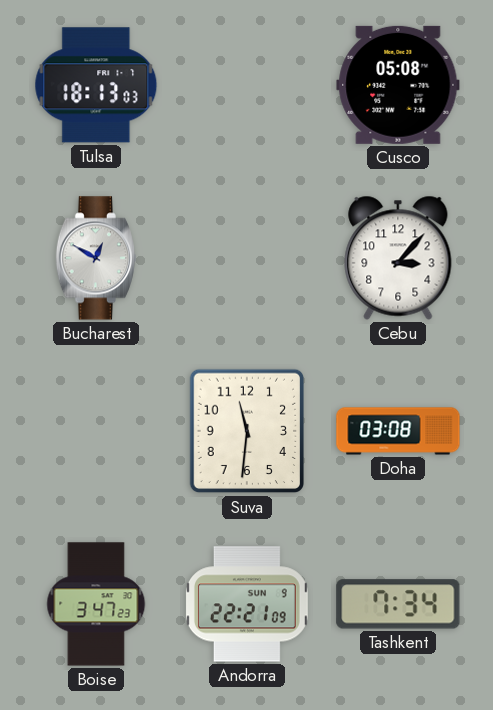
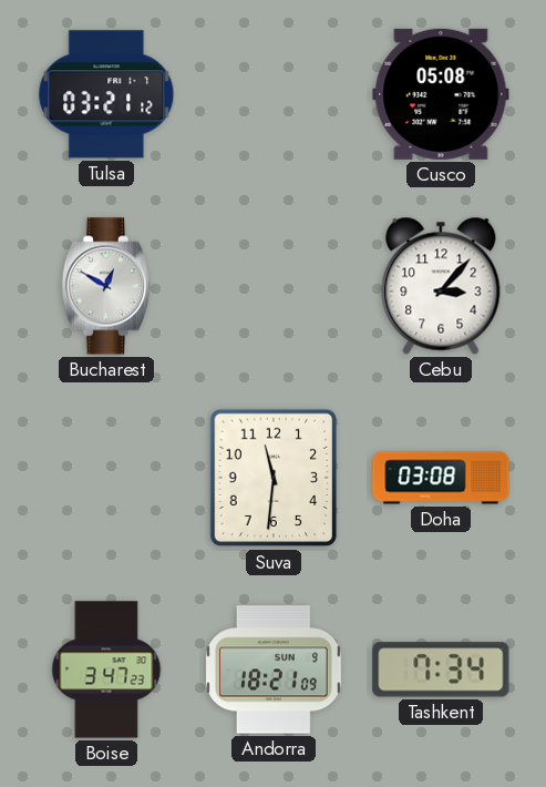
Tulsa: 18:13 -> 03:21
Andorra: 22:21 -> 18:21
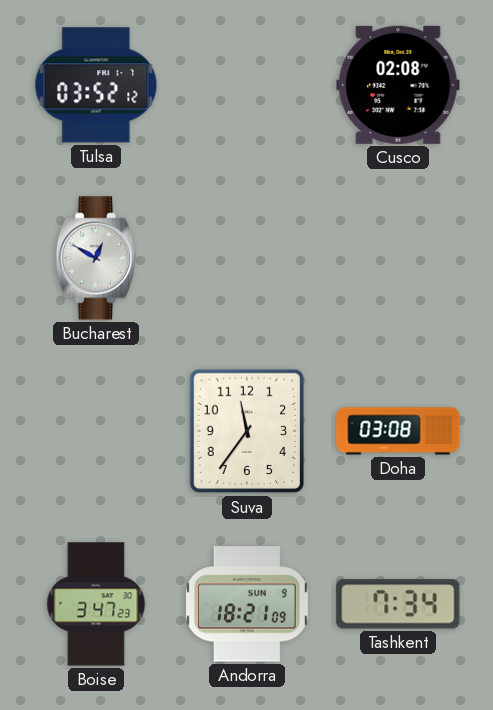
Tulsa: 03:21 -> 03:52
Cusco: 05:08 -> 02:08
Cebu: 3:07 -> none
Suva: 11:31 -> 11:36
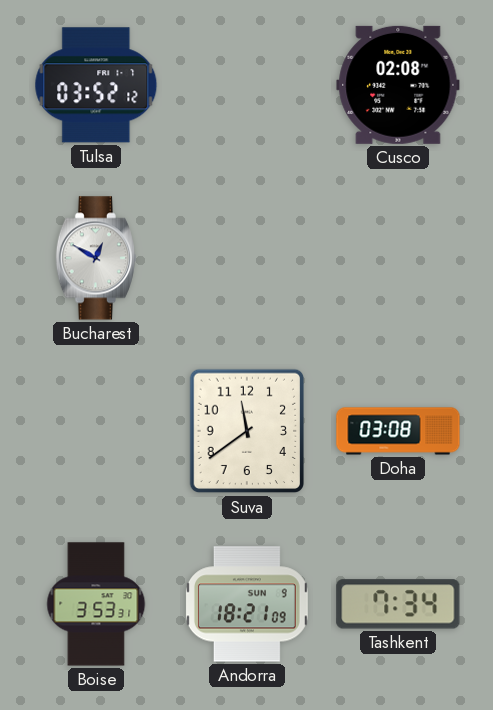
Suva: 11:36 -> 11:39
Boise: 3:47 -> 3:53
